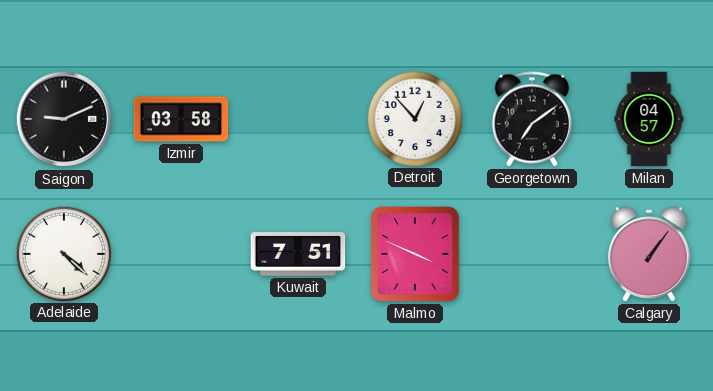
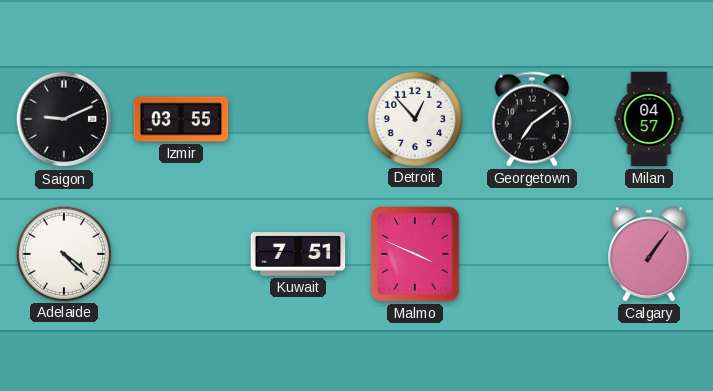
Izmir: 03:58 -> 03:55
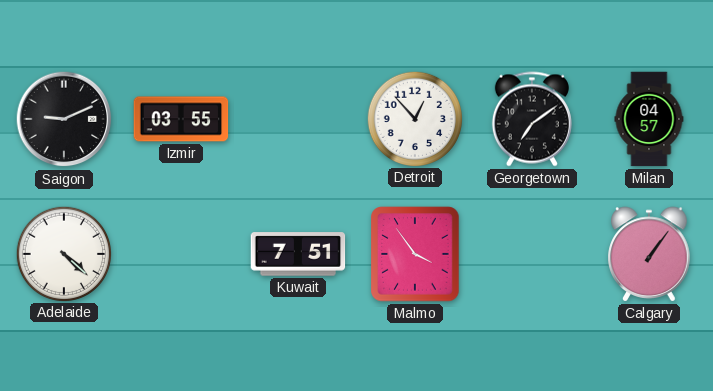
Malmo: 3:49 -> 3:54
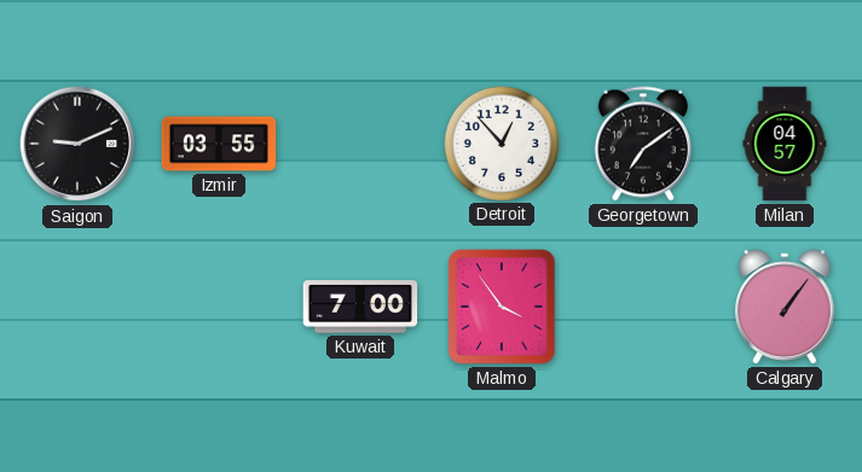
Adelaide: 4:22 -> none
Kuwait: 7:51 -> 7:00
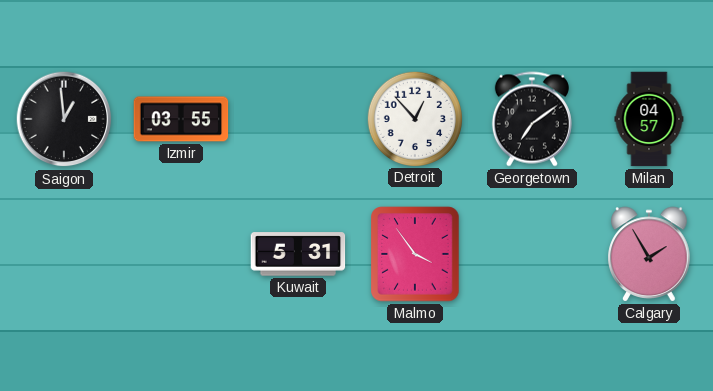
Saigon: 9:11 -> 12:59
Kuwait: 7:00 -> 5:31
Calgary: 1:06 -> 1:55
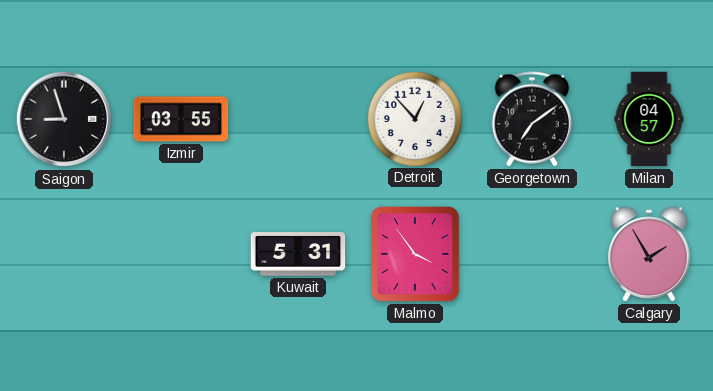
Saigon: 12:59 -> 8:57
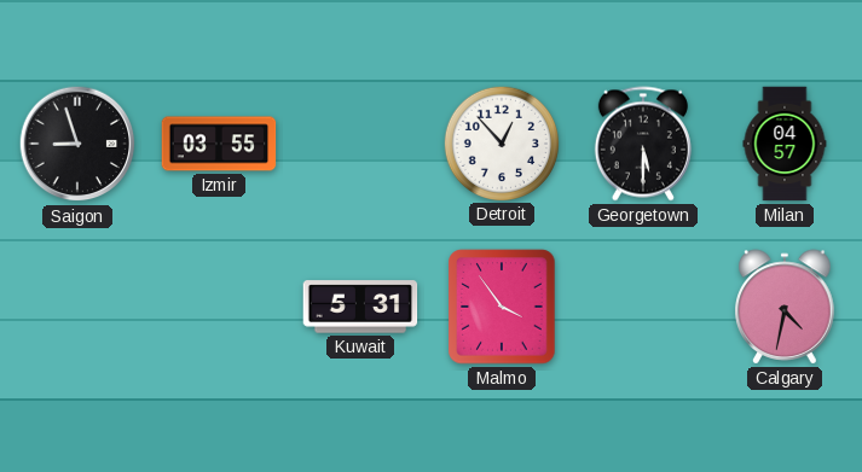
Georgetown: 7:09 -> 5:30
Calgary: 1:55 -> 4:32
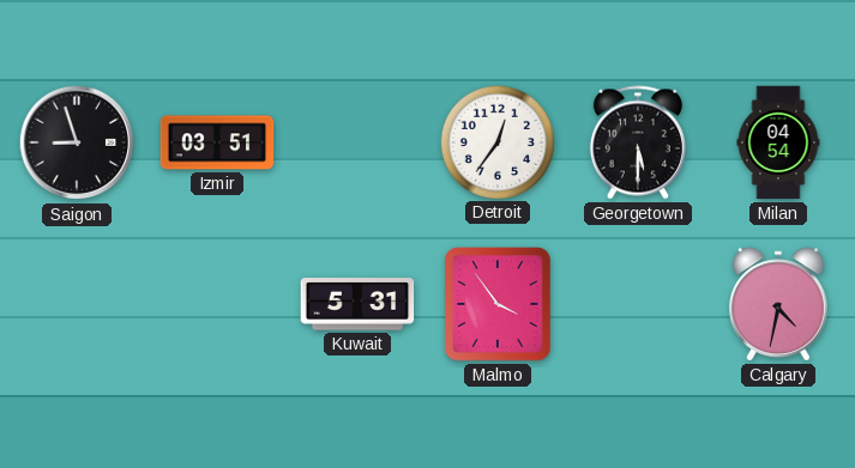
Izmir: 03:55 -> 03:51
Detroit: 12:53 -> 12:36
Milan: 04:57 -> 04:54
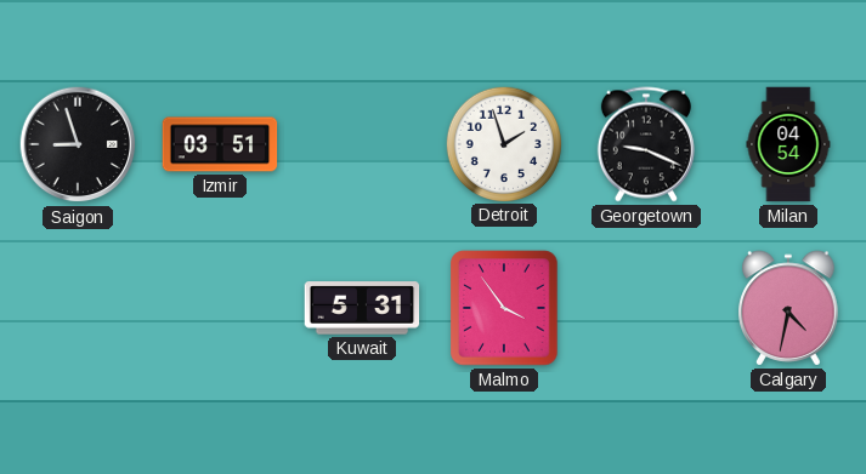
Detroit: 12:36 -> 1:57
Georgetown: 5:30 -> 9:19
